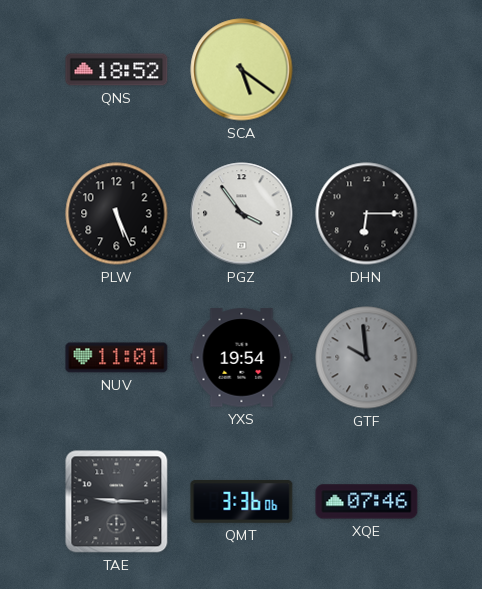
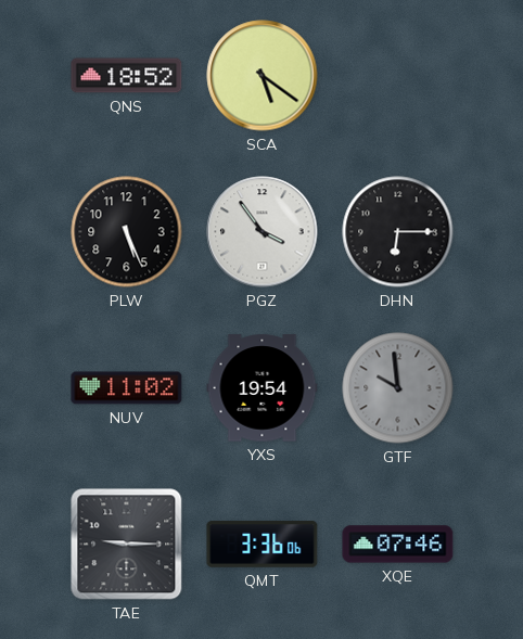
NUV: 11:01 -> 11:02
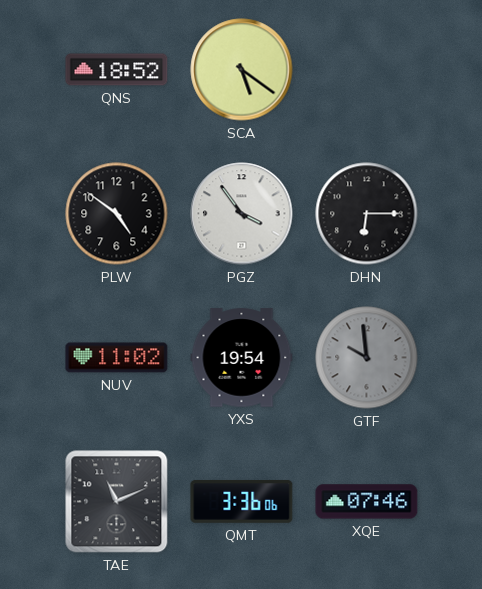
PLW: 5:26 -> 4:51
TAE: 9:15 -> 11:11
